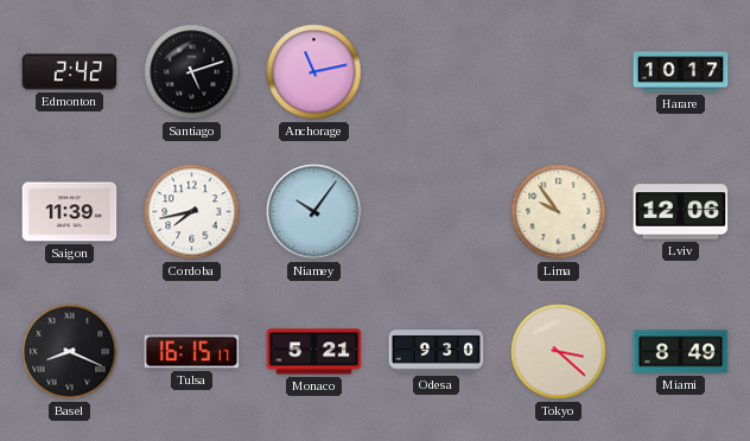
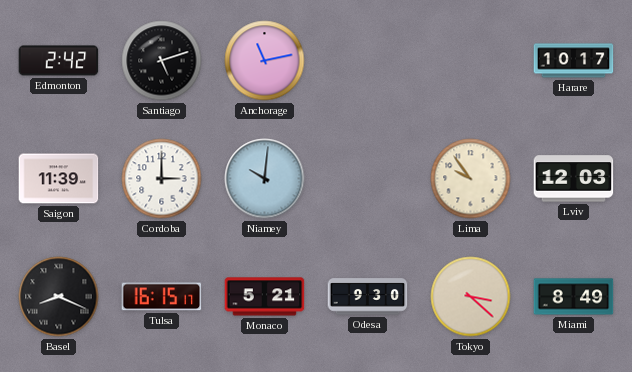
Cordoba: 7:43 -> 3:00
Niamey: 10:06 -> 10:01
Lviv: 12:06 -> 12:03
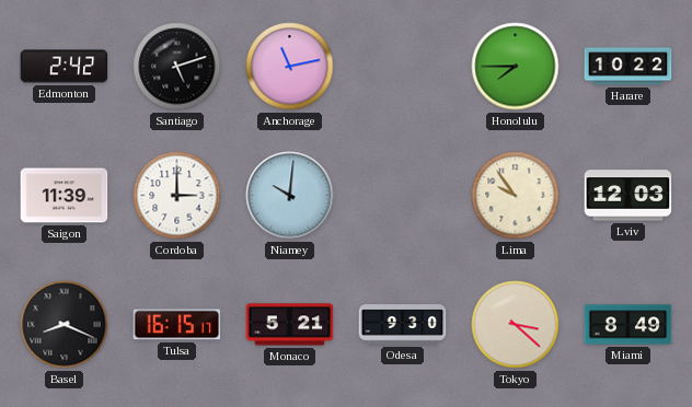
Honolulu: none -> 7:45
Harare: 10:17 -> 10:22
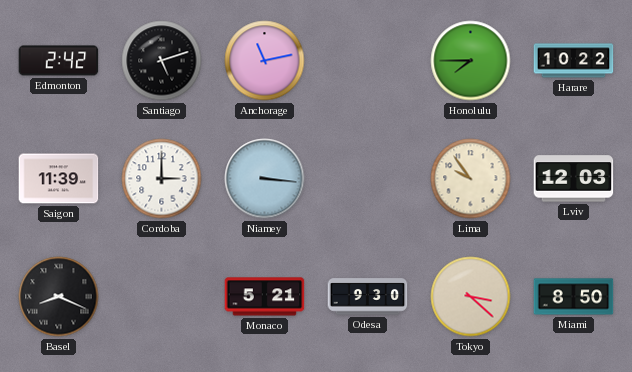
Niamey: 10:01 -> 3:16
Tulsa: 16:15 -> none
Miami: 8:49 -> 8:50
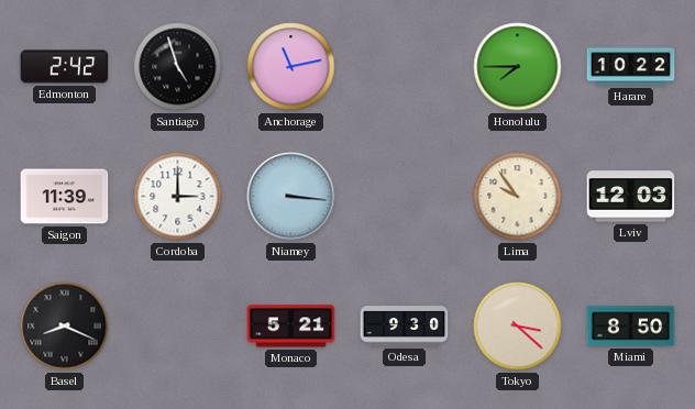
Santiago: 5:12 -> 4:57
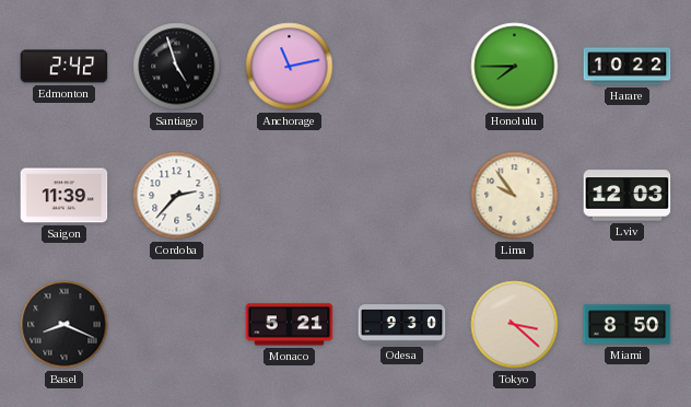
Cordoba: 3:00 -> 2:37
Niamey: 3:16 -> none
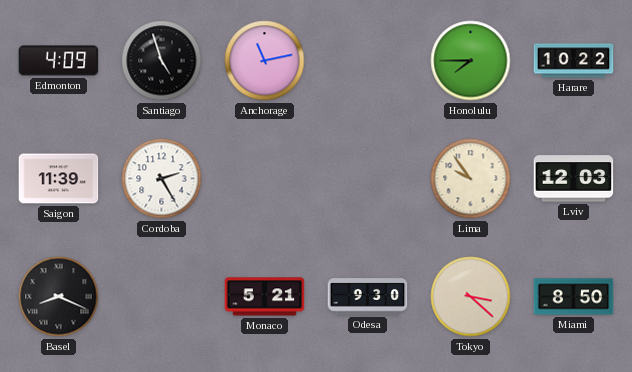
Edmonton: 2:42 -> 4:09
Cordoba: 2:37 -> 2:25
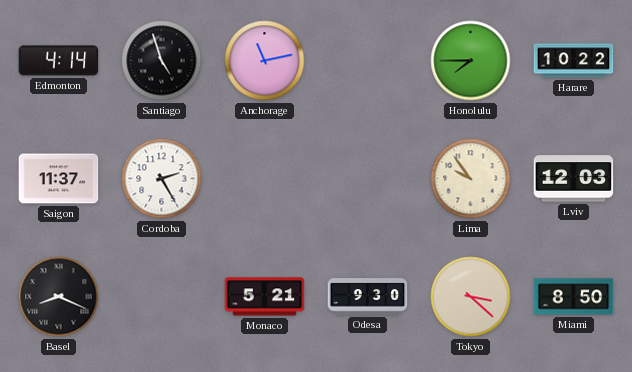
Edmonton: 4:09 -> 4:14
Saigon: 11:39 -> 11:37
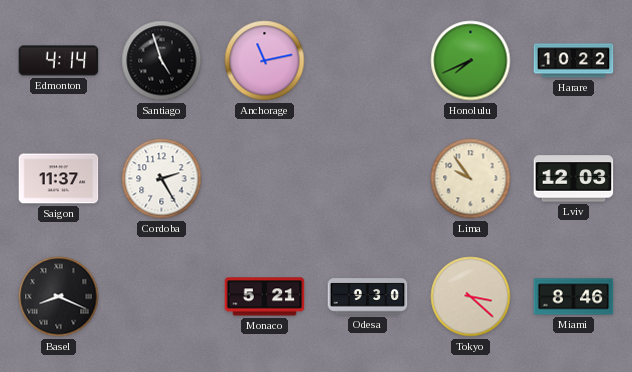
Honolulu: 7:45 -> 7:41
Miami: 8:50 -> 8:46
